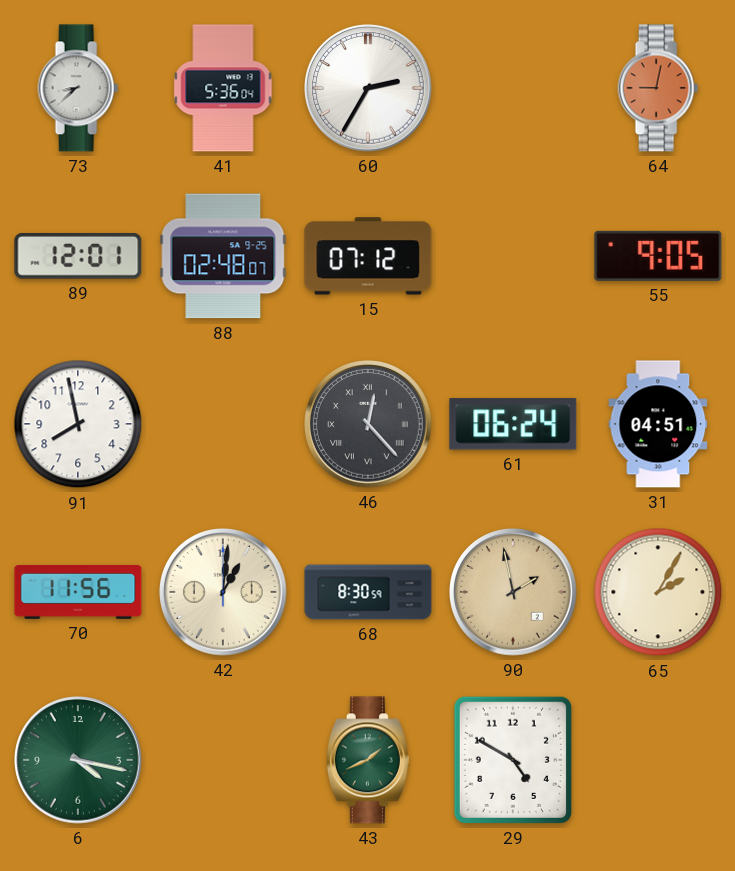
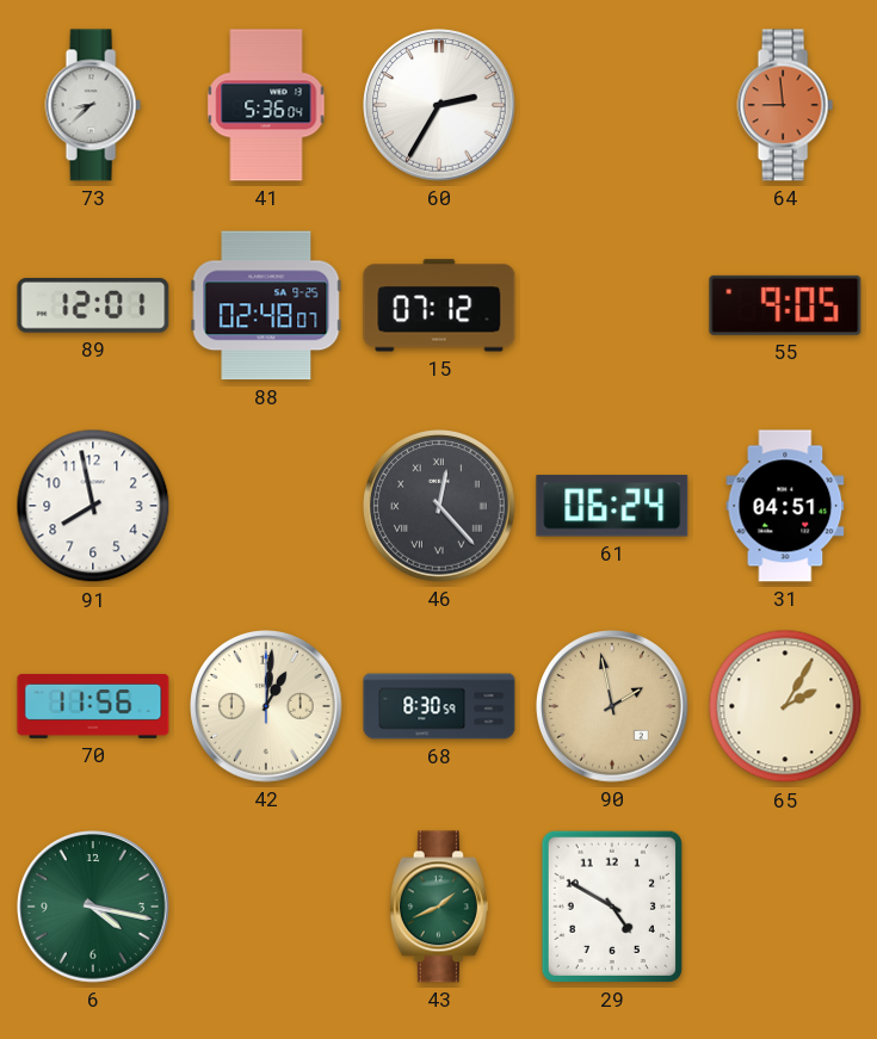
64: 9:02 -> 8:59
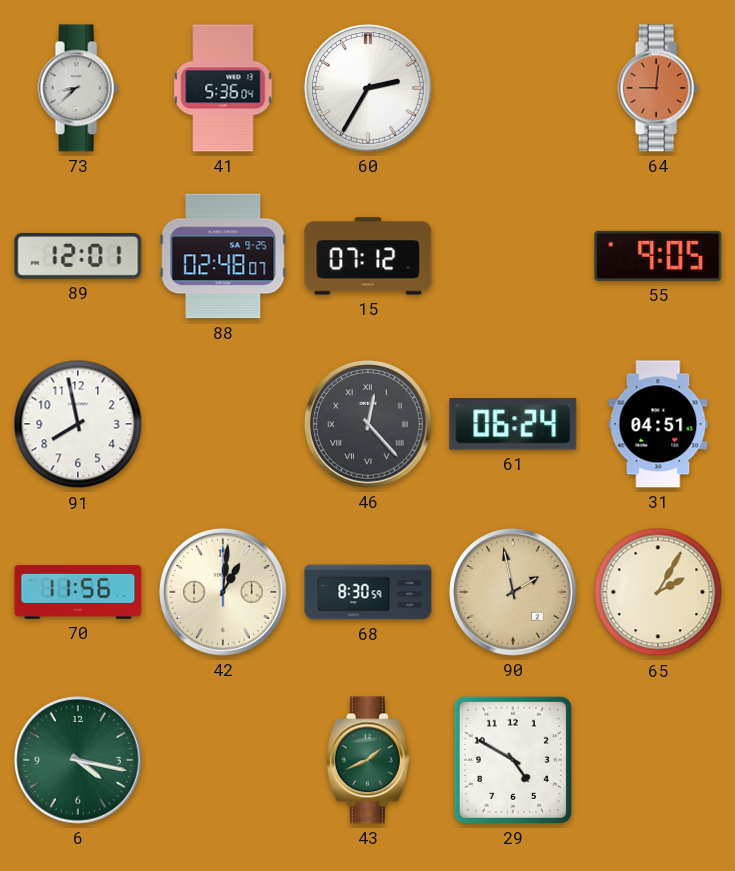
64: 8:59 -> 9:01
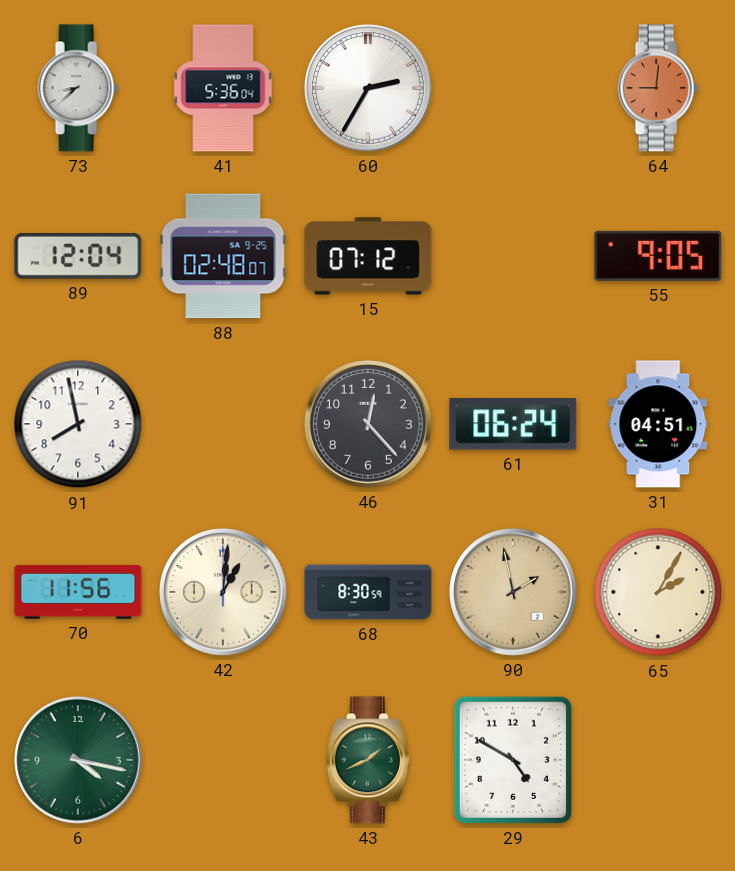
89: 12:01 -> 12:04
46 numerals: Roman -> Arabic
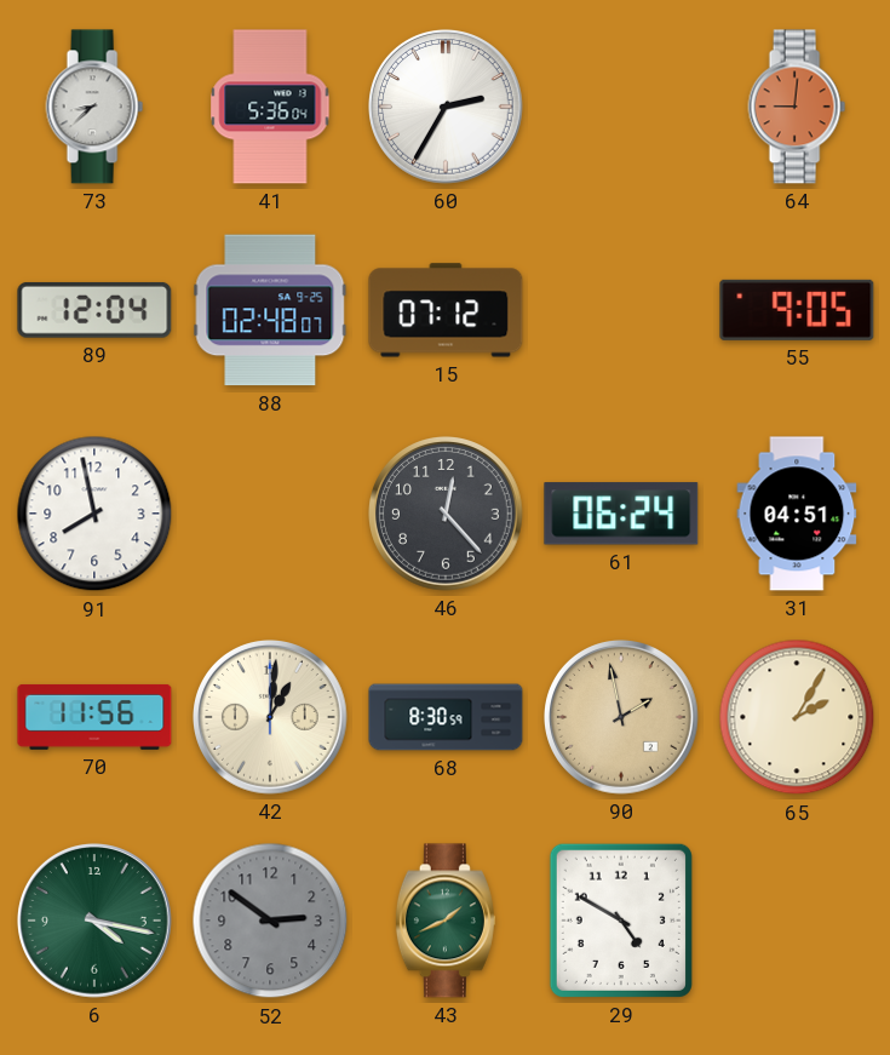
52: none -> 2:51
